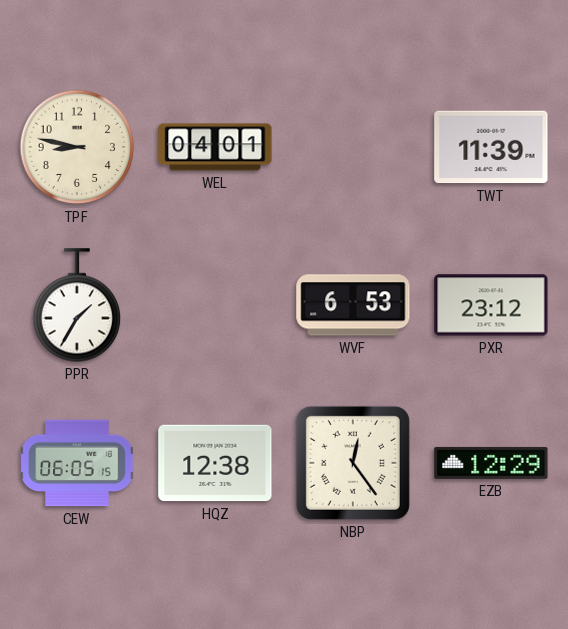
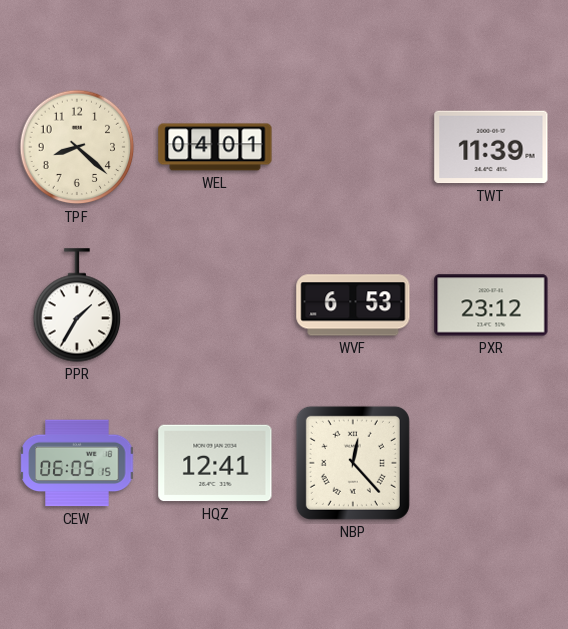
TPF: 8:47 -> 8:22
HQZ: 12:38 -> 12:41
NBP: 12:24 -> 12:23
EZB: 12:29 -> none
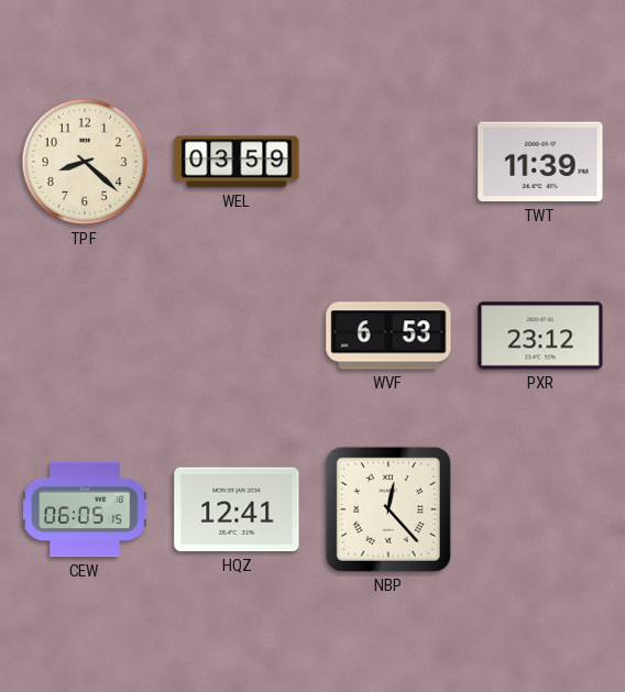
WEL: 04:01 -> 03:59
PPR: 1:35 -> none
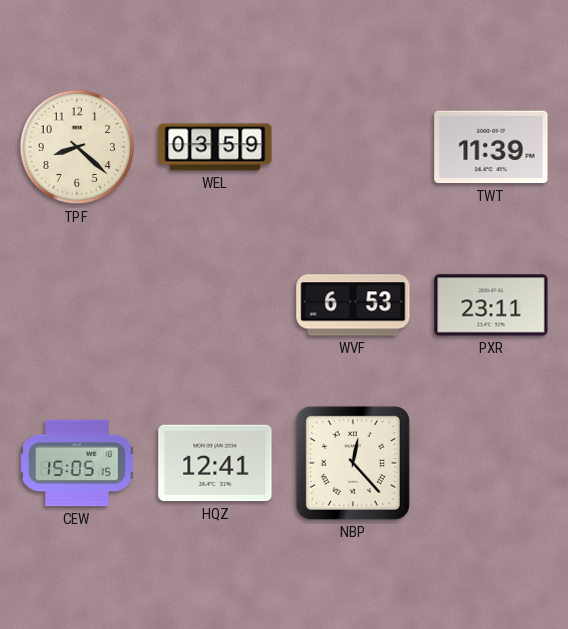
PXR: 23:12 -> 23:11
CEW: 06:05 -> 15:05
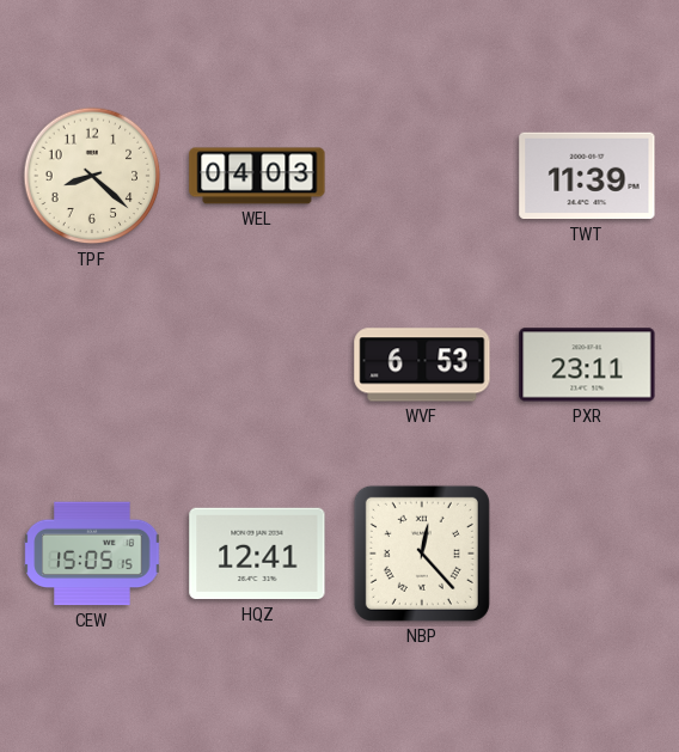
WEL: 03:59 -> 04:03
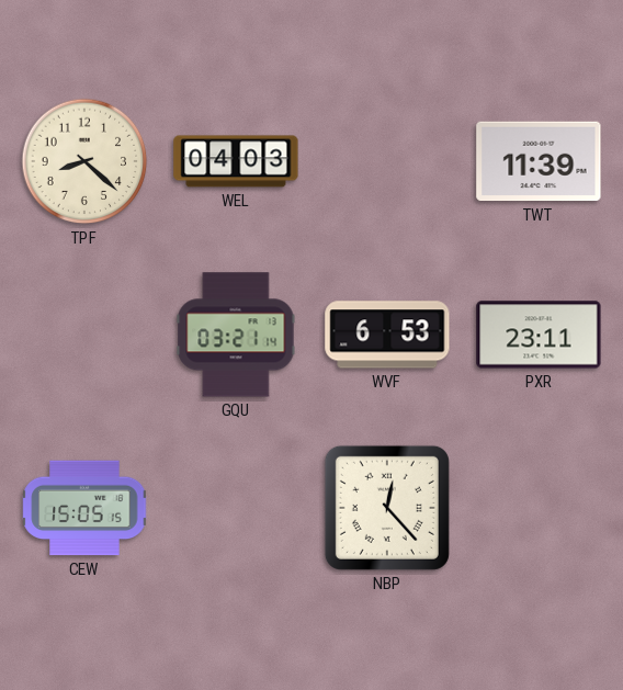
GQU: none -> 03:21
HQZ: 12:41 -> none
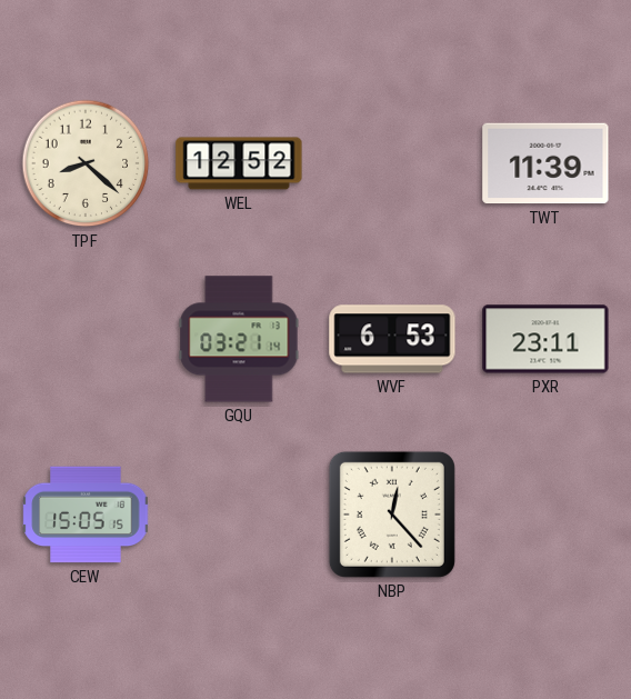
WEL: 04:03 -> 12:52
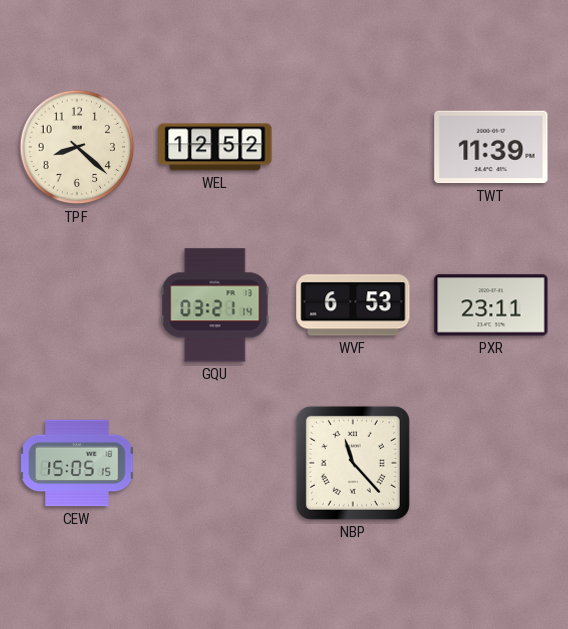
NBP: 12:23 -> 11:23
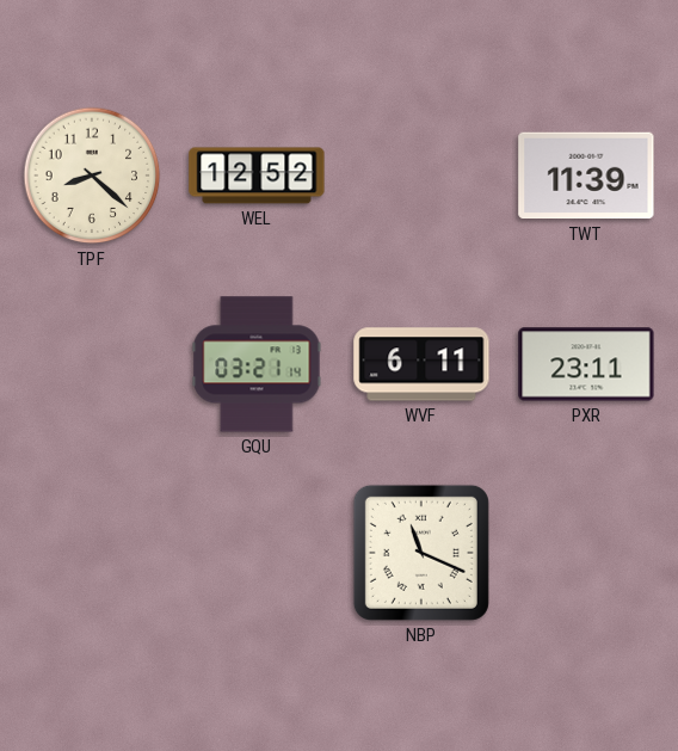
WVF: 6:53 -> 6:11
CEW: 15:05 -> none
NBP: 11:23 -> 11:19
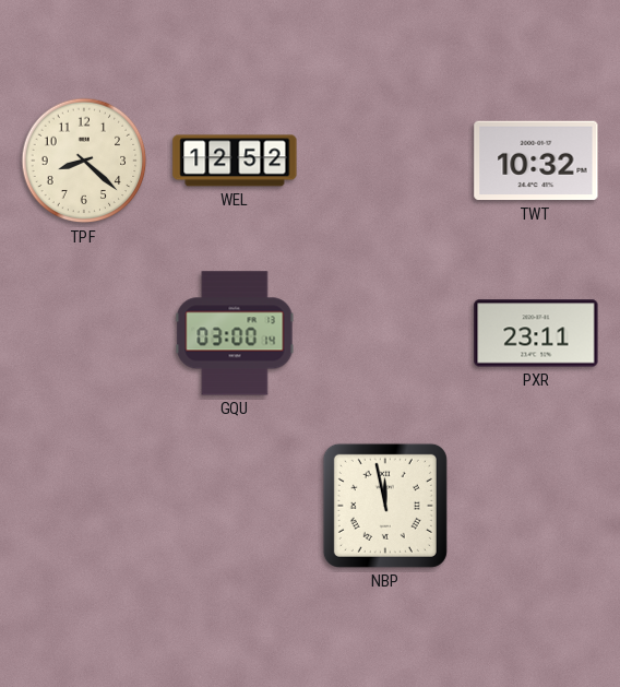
TWT: 11:39 -> 10:32
GQU: 03:21 -> 03:00
WVF: 6:11 -> none
NBP: 11:19 -> 11:58
